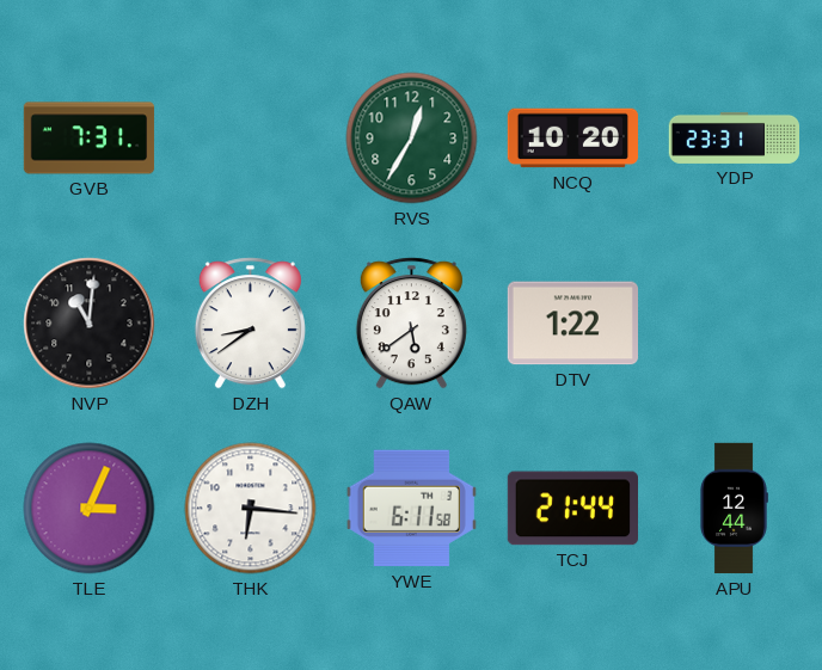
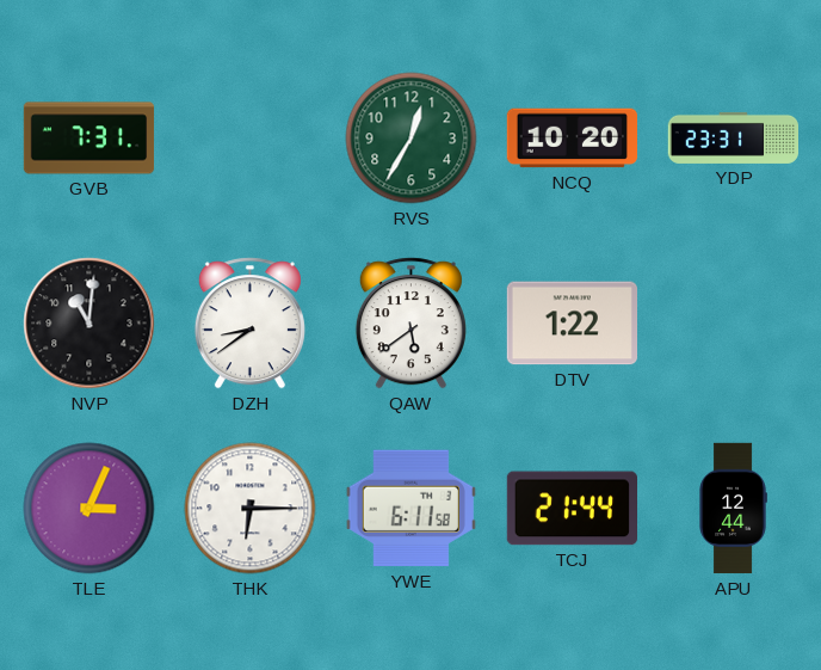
THK: 6:16 -> 6:15
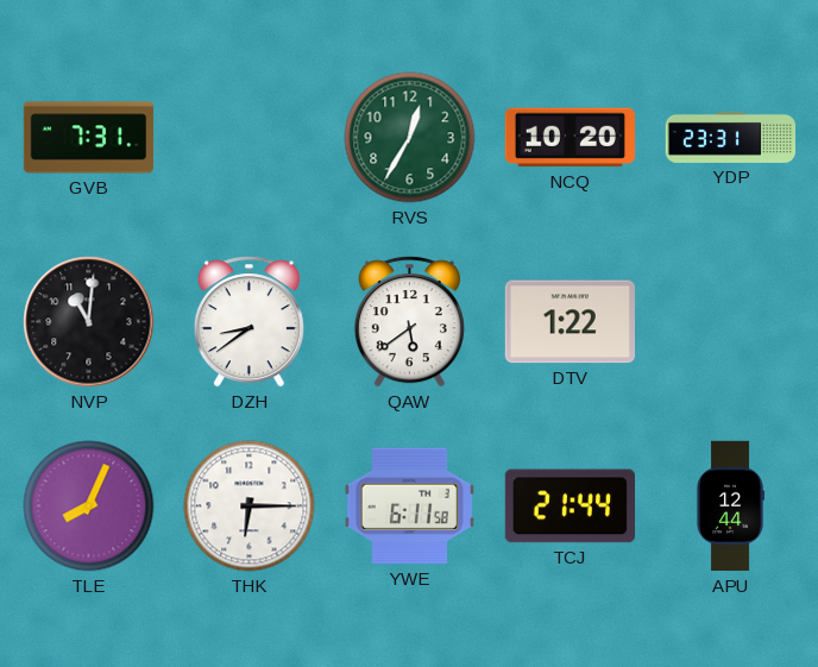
TLE: 3:04 -> 8:04
